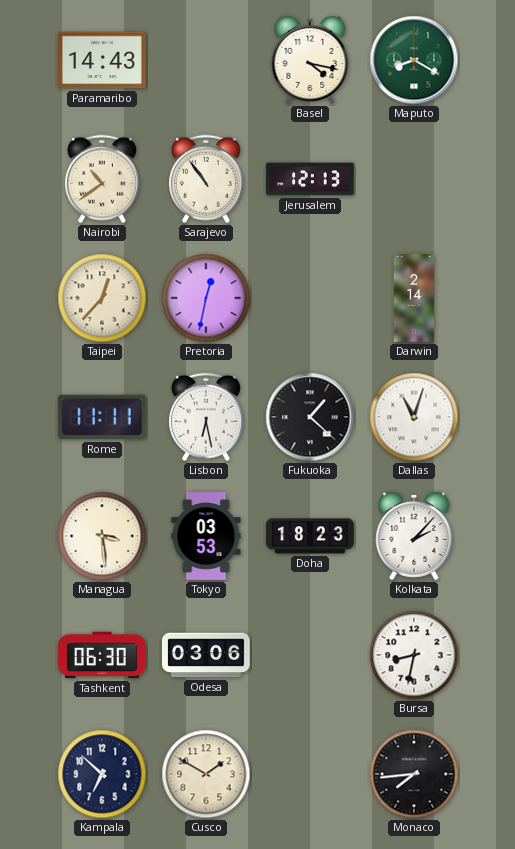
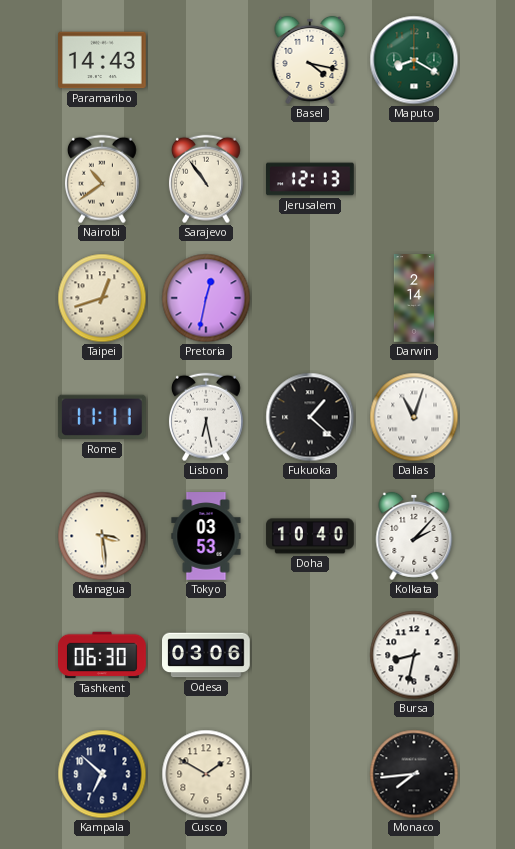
Taipei: 12:37 -> 12:42
Doha: 18:23 -> 10:40
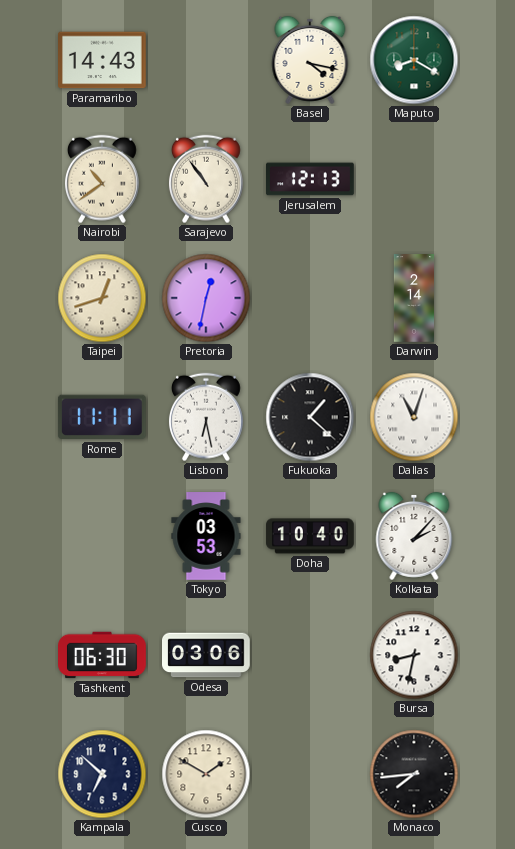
Managua: 3:29 -> none
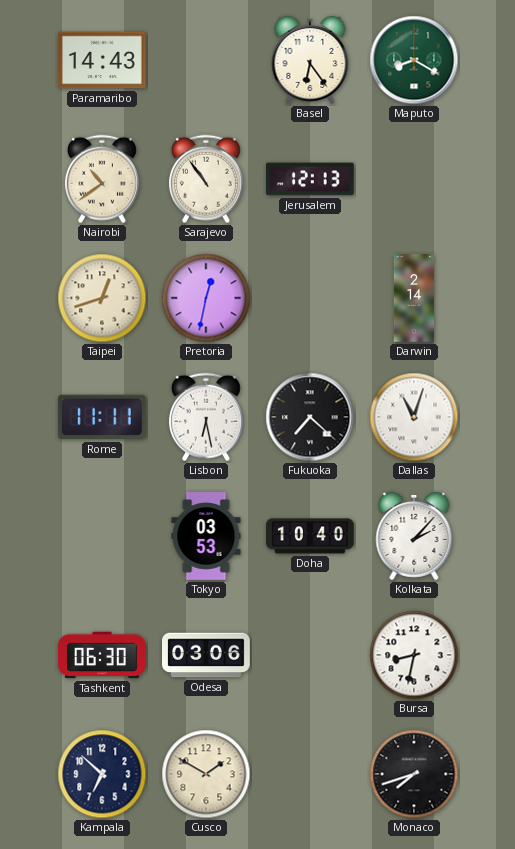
Basel: 4:17 -> 6:24
Fukuoka: 1:22 -> 7:22
Monaco: 7:44 -> 7:42
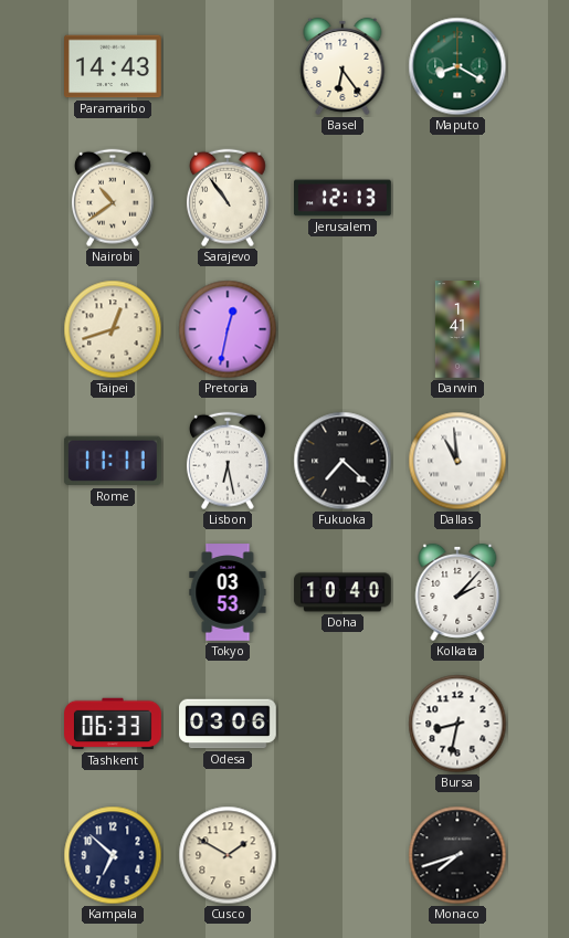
Darwin: 2:14 -> 1:41
Dallas: 11:03 -> 10:59
Tashkent: 06:30 -> 06:33
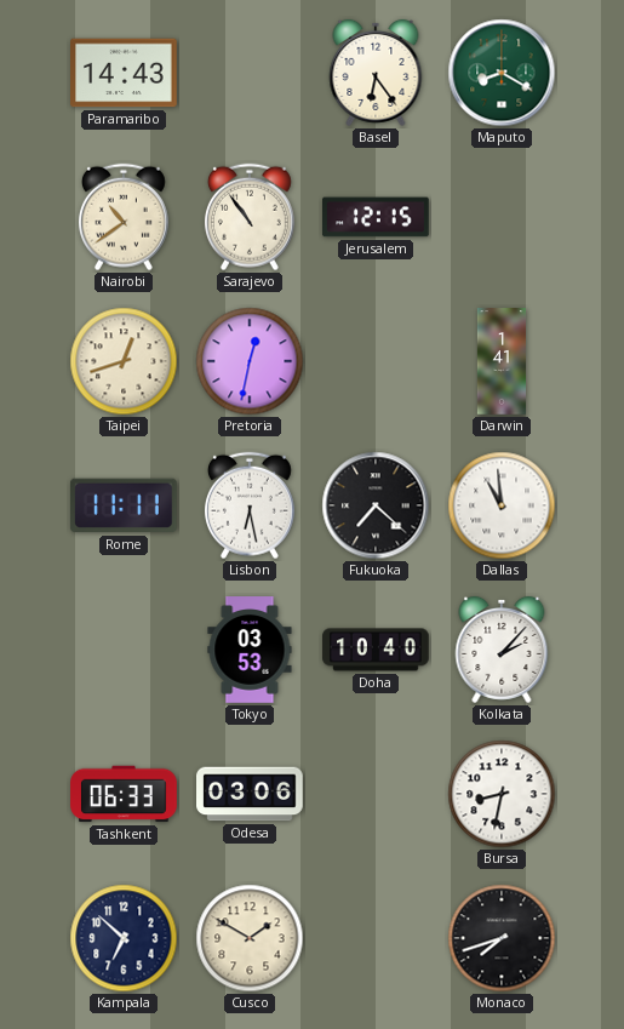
Jerusalem: 12:13 -> 12:15
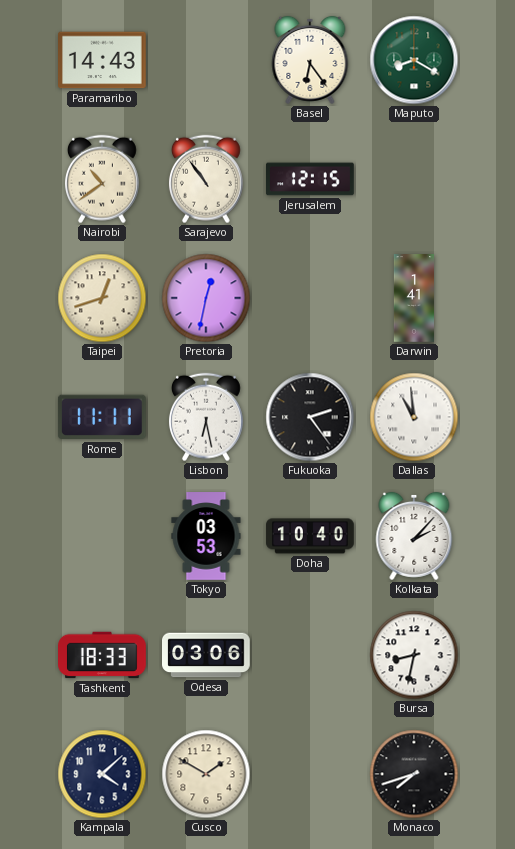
Fukuoka: 7:22 -> 2:24
Tashkent: 06:33 -> 18:33
Kampala: 6:52 -> 4:08
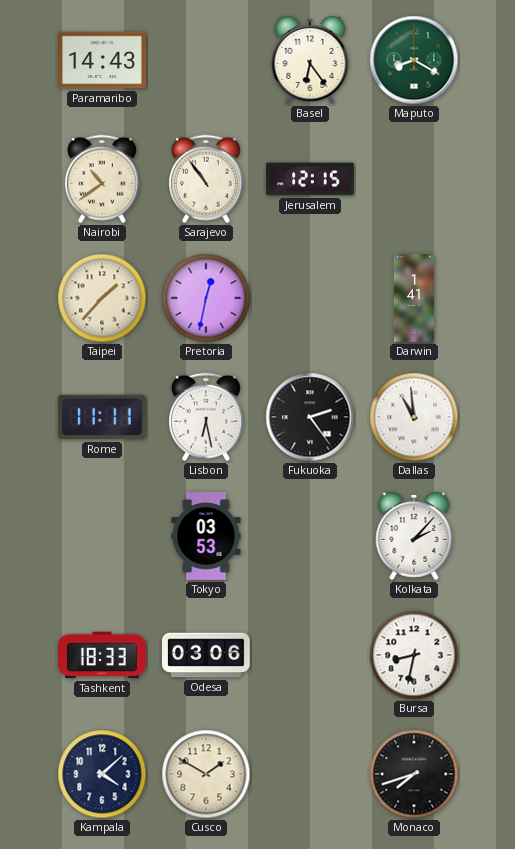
Taipei: 12:42 -> 1:37
Doha: 10:40 -> none
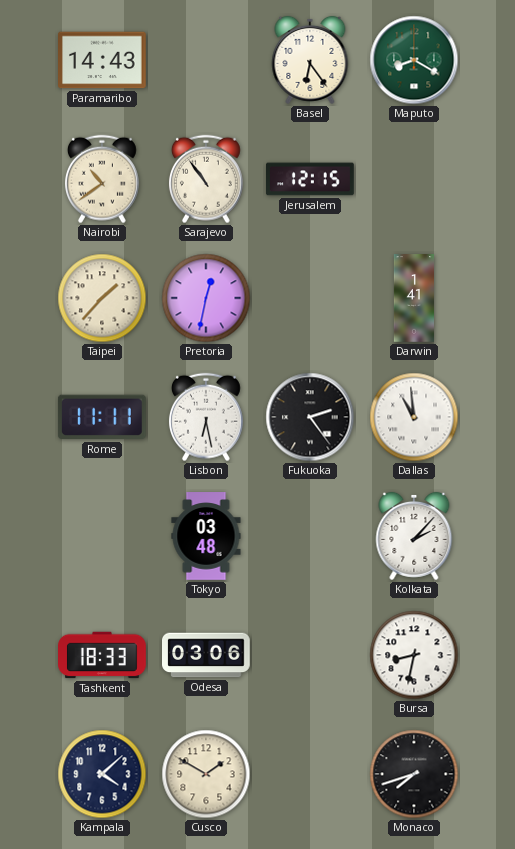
Tokyo: 03:53 -> 03:48
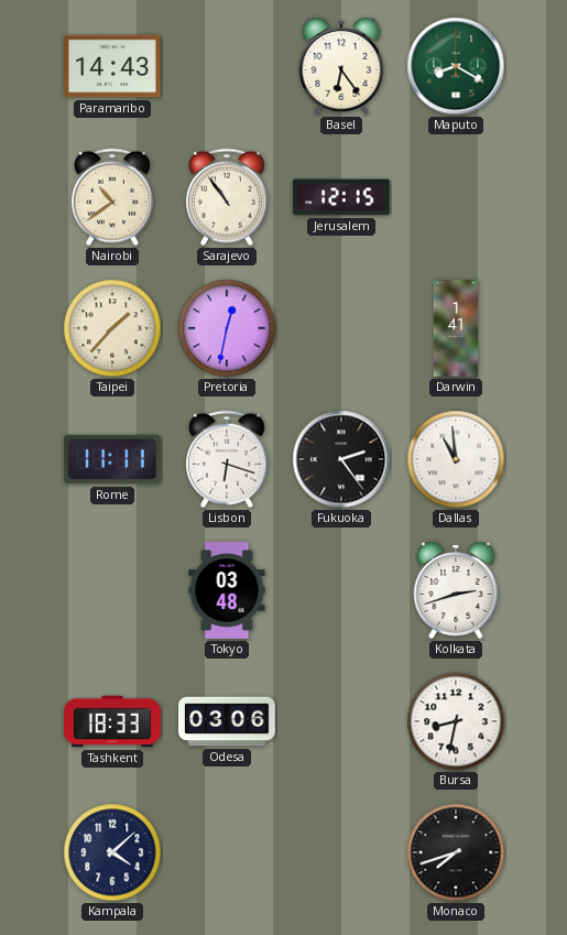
Lisbon: 6:28 -> 6:18
Kolkata: 2:07 -> 2:42
Cusco: 1:50 -> none
